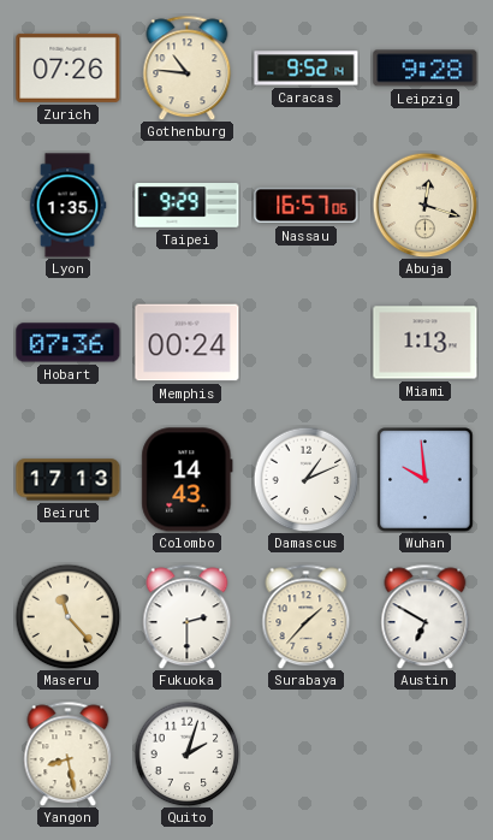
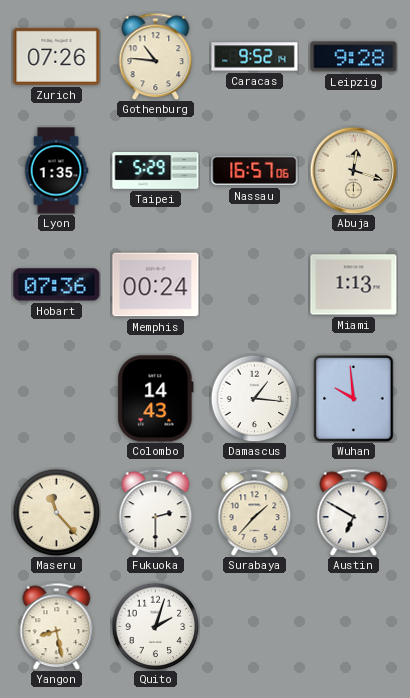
Taipei: 9:29 -> 5:29
Beirut: 17:13 -> none
Damascus: 1:11 -> 1:16
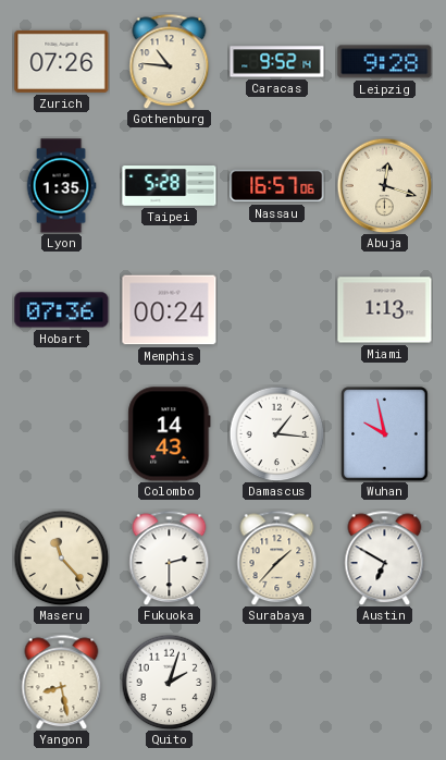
Taipei: 5:29 -> 5:28
Wuhan: 9:59 -> 9:58
